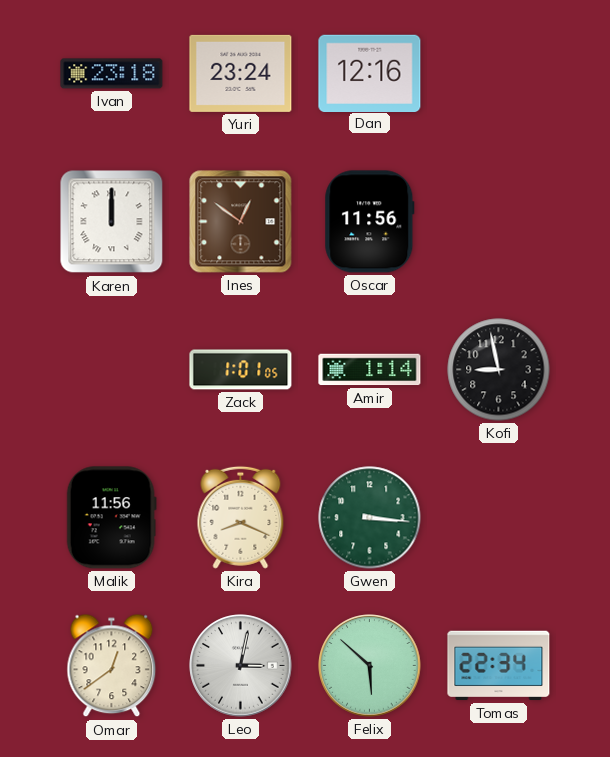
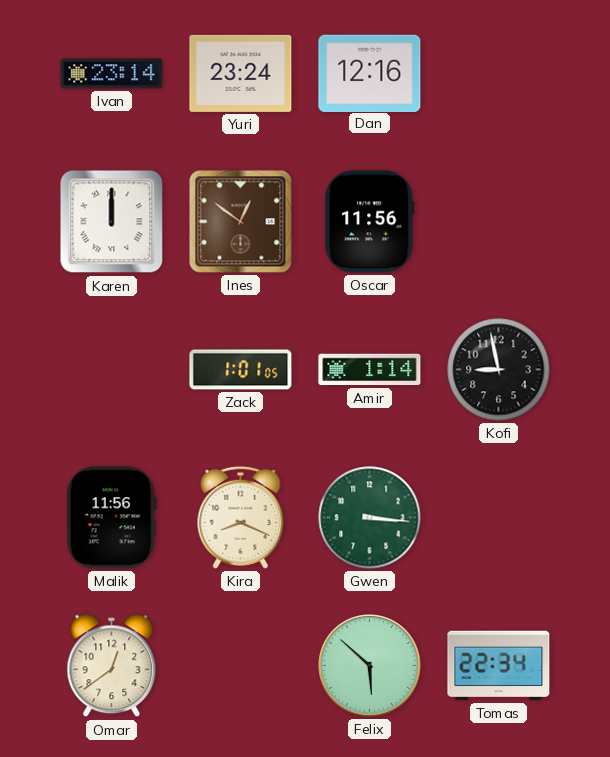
Ivan: 23:18 -> 23:14
Leo: 3:02 -> none
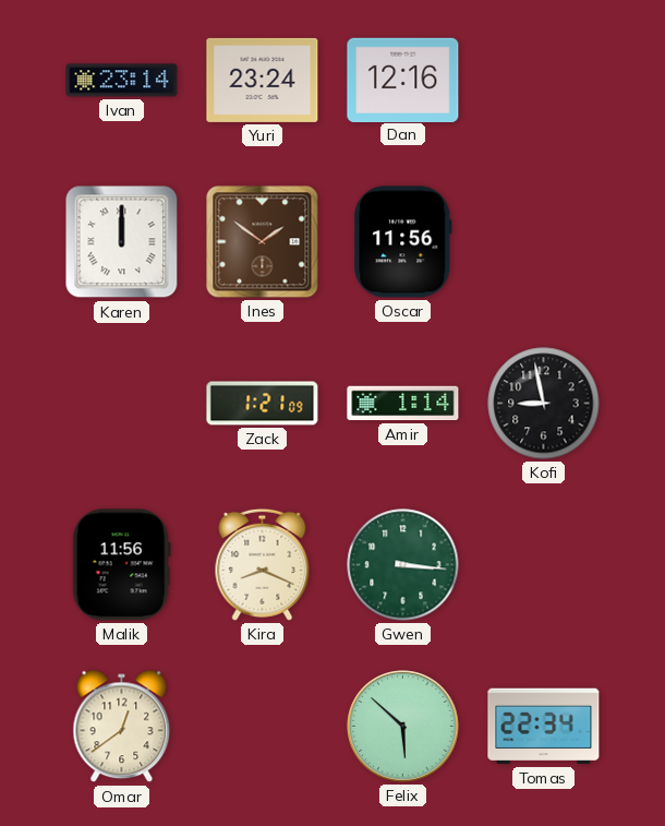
Ines: 12:51 -> 1:51
Zack: 1:01 -> 1:21
